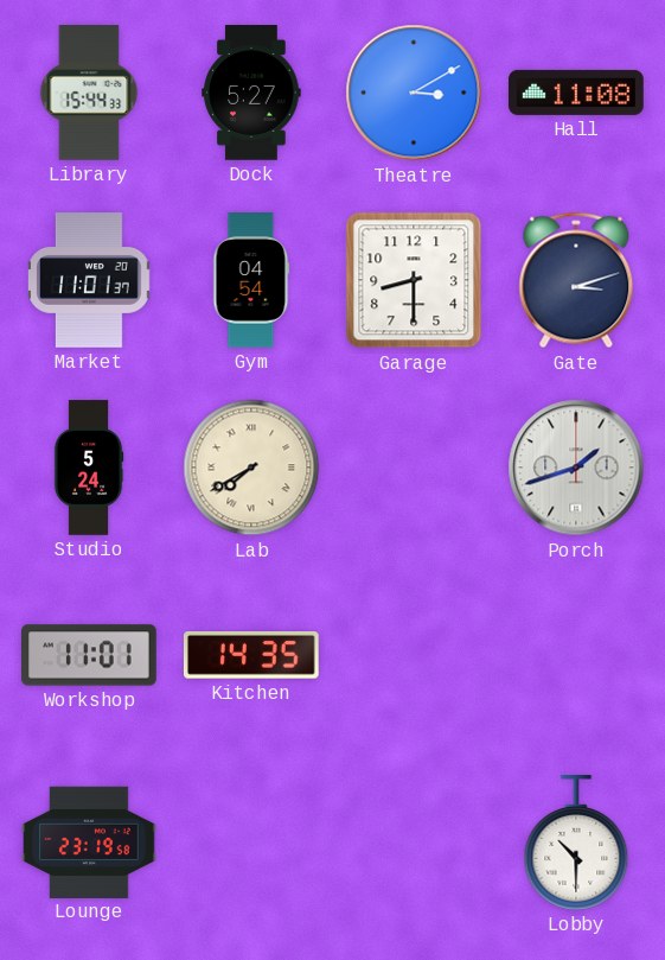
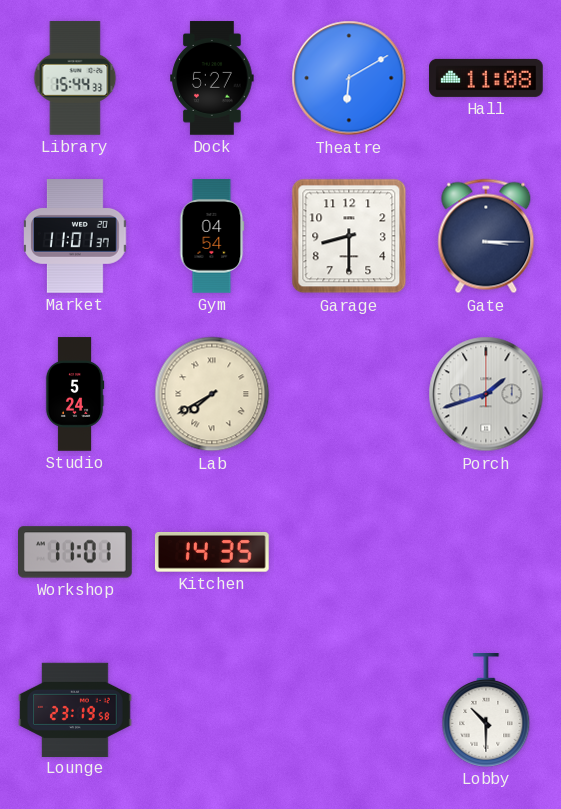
Theatre: 3:10 -> 6:10
Gate: 3:12 -> 3:15
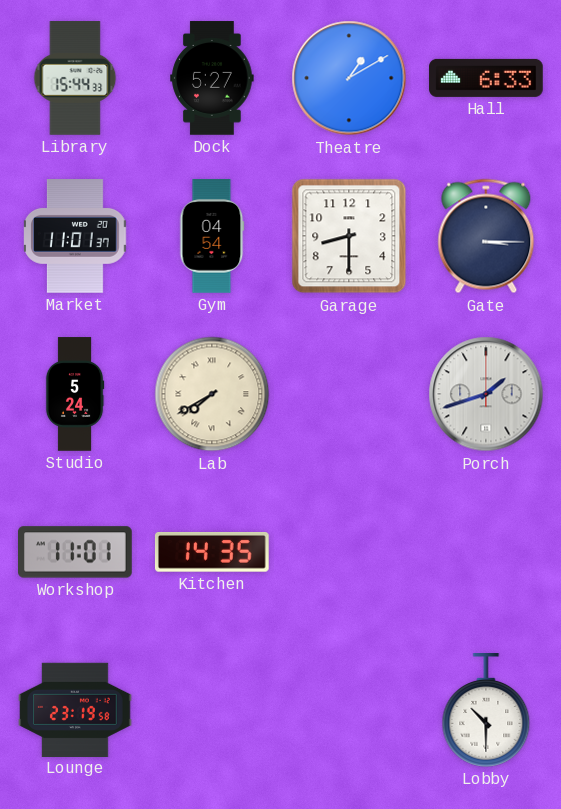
Theatre: 6:10 -> 1:10
Hall: 11:08 -> 6:33
